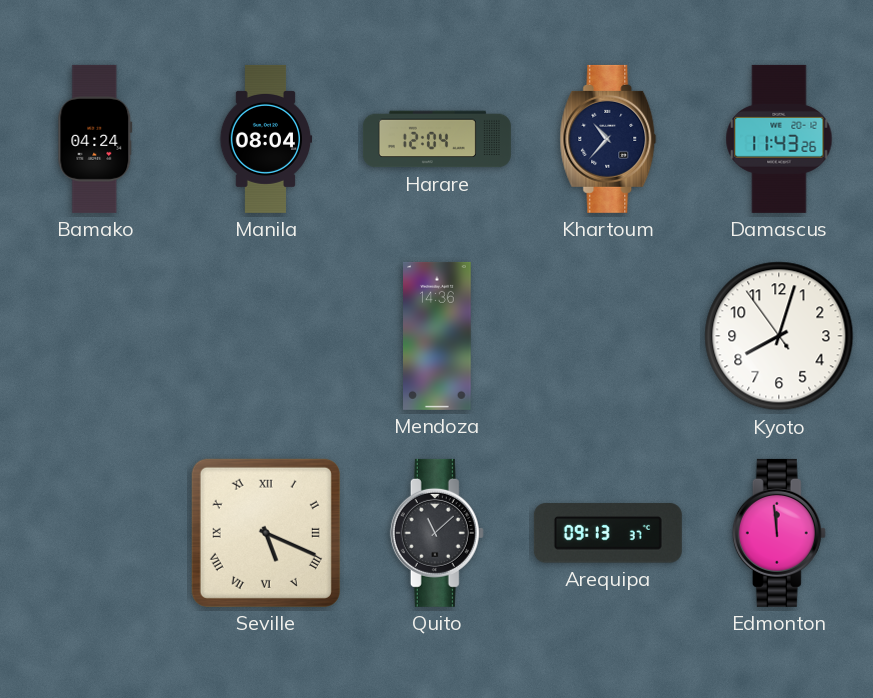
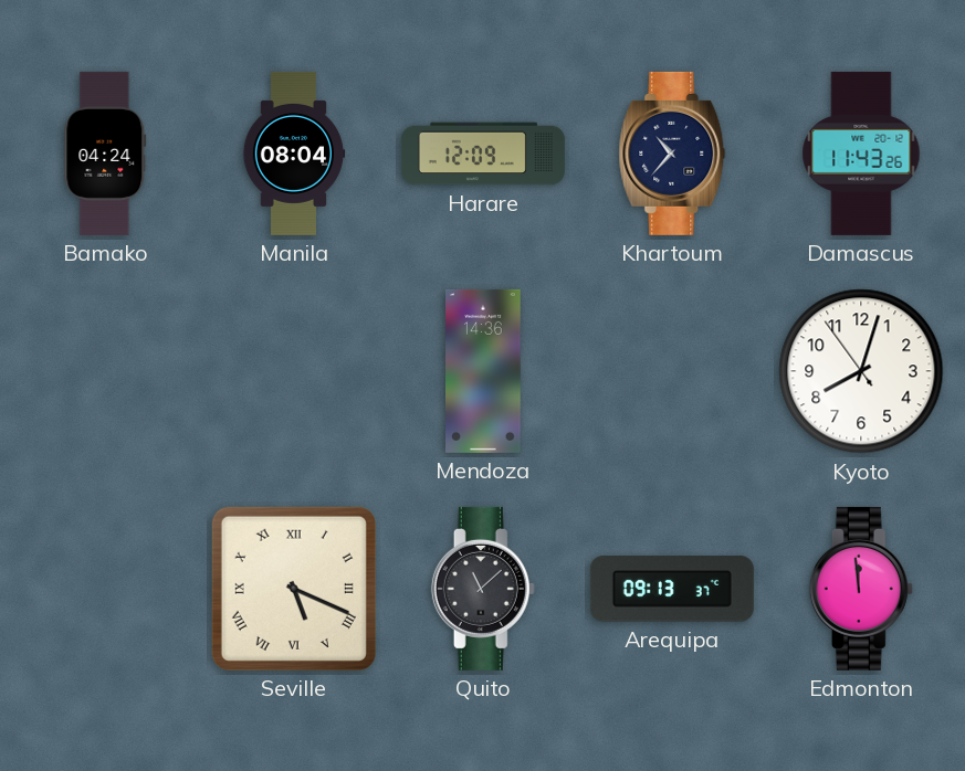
Harare: 12:04 -> 12:09
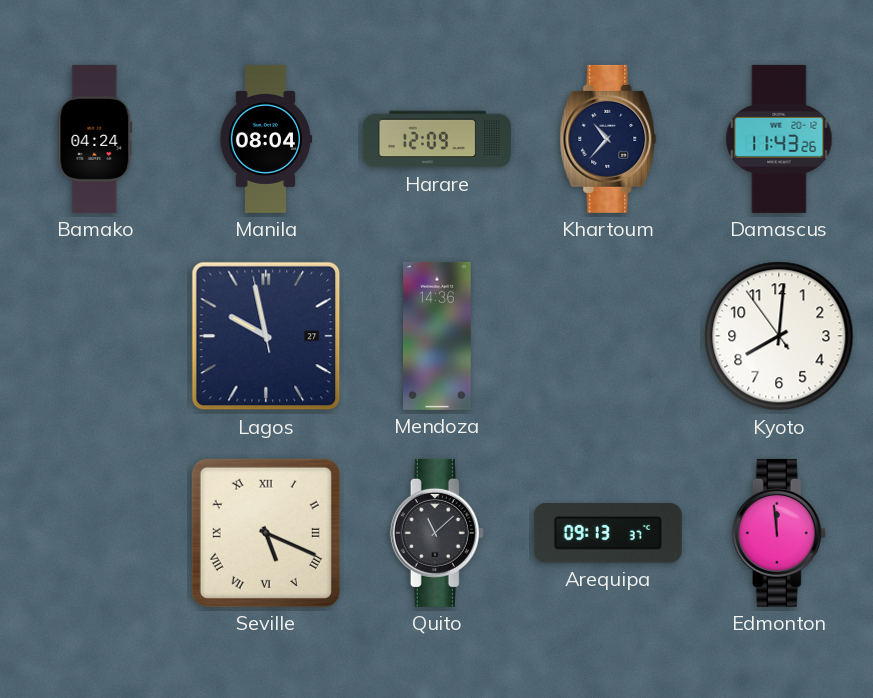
Lagos: none -> 9:57
Kyoto: 8:02 -> 8:00
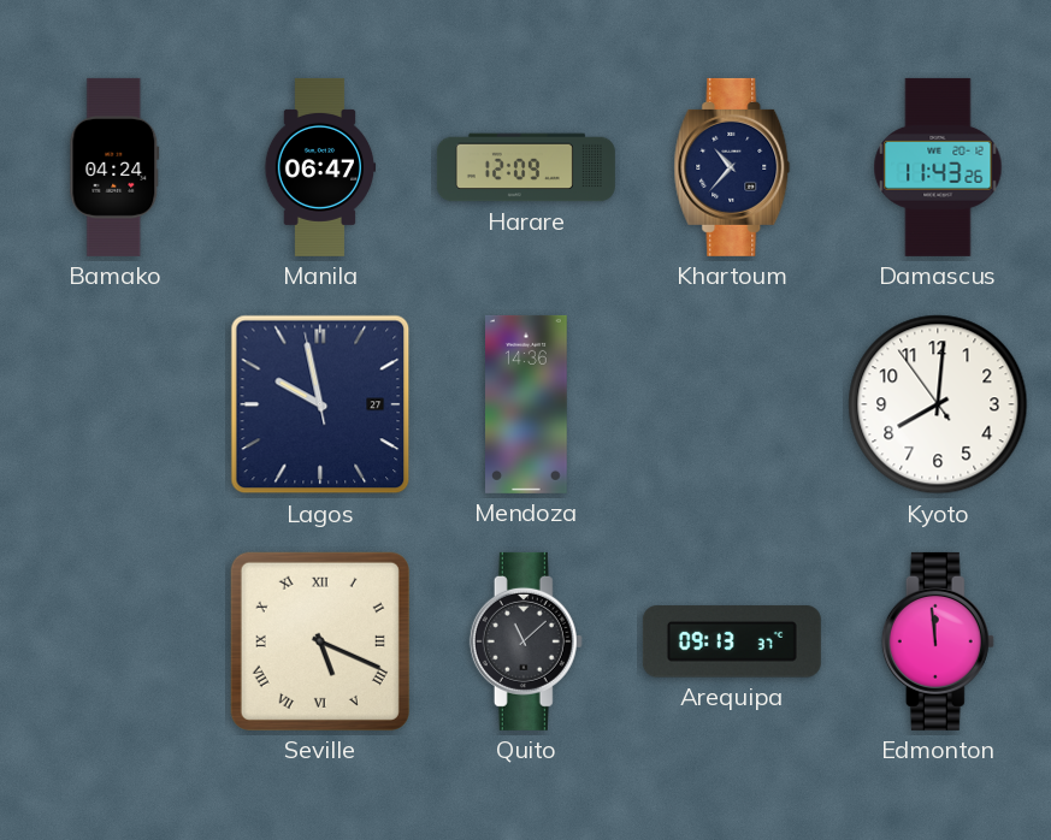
Manila: 08:04 -> 06:47
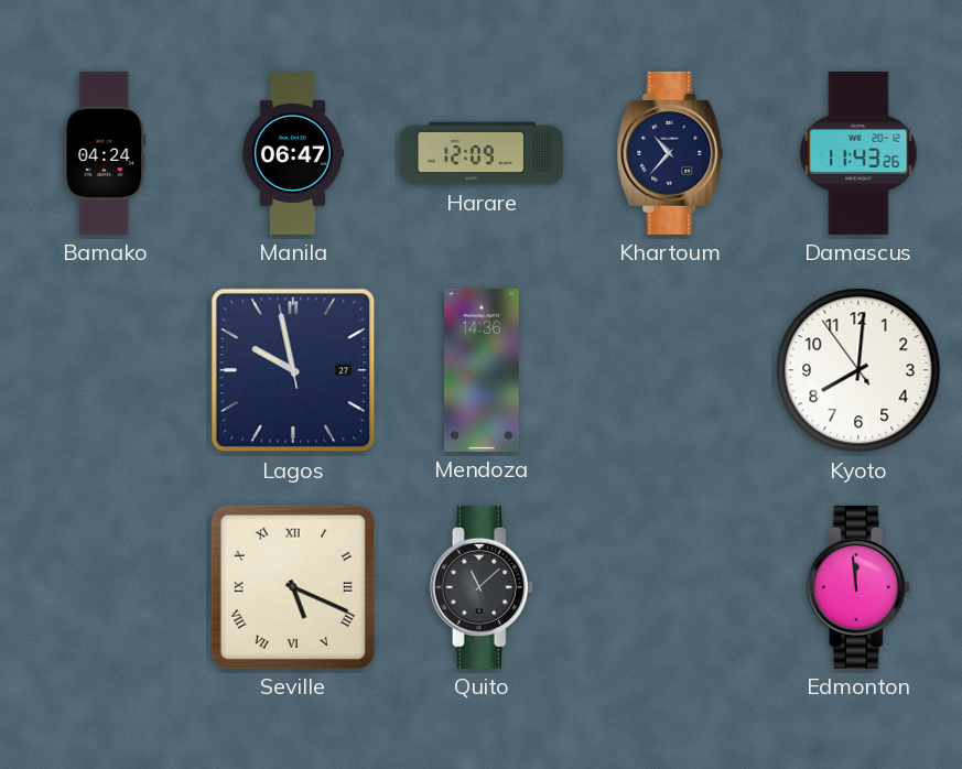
Arequipa: 09:13 -> none
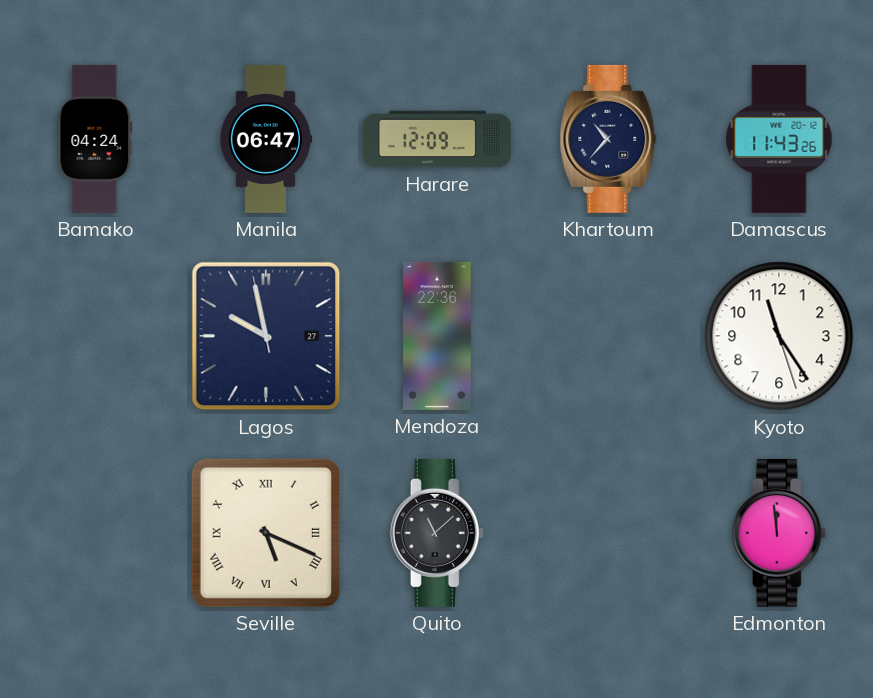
Mendoza: 14:36 -> 22:36
Kyoto: 8:00 -> 11:24
